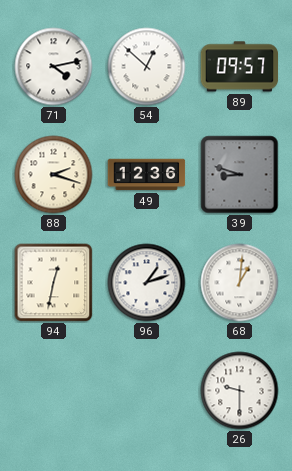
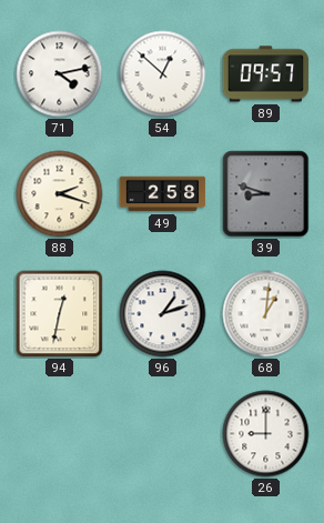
49: 12:36 -> 2:58
26: 9:30 -> 9:00
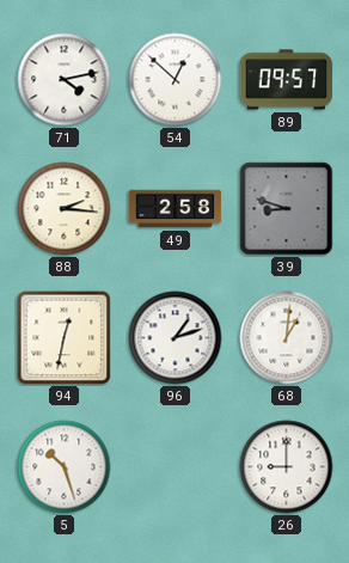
88: 2:18 -> 2:16
5: none -> 10:27
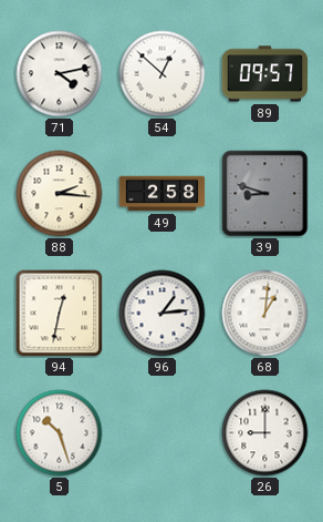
96: 1:12 -> 1:14
